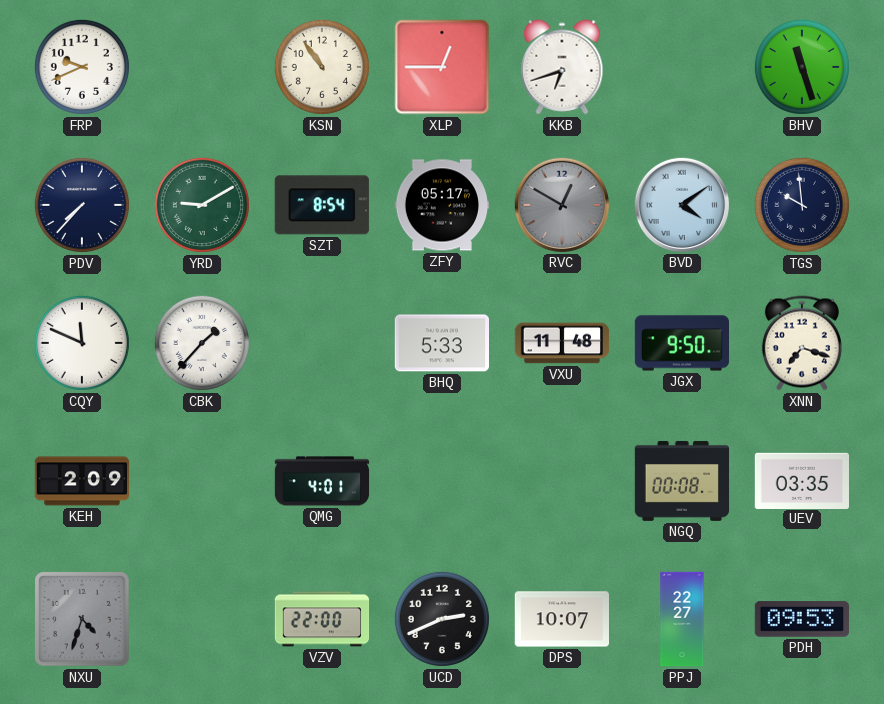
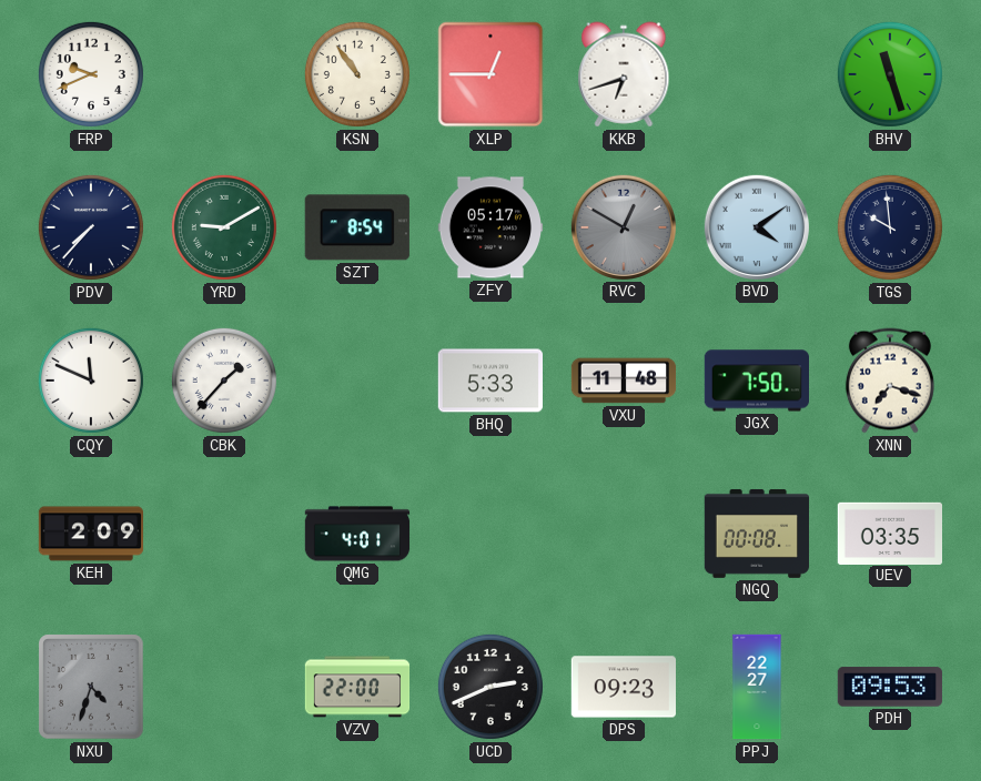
JGX: 9:50 -> 7:50
DPS: 10:07 -> 09:23
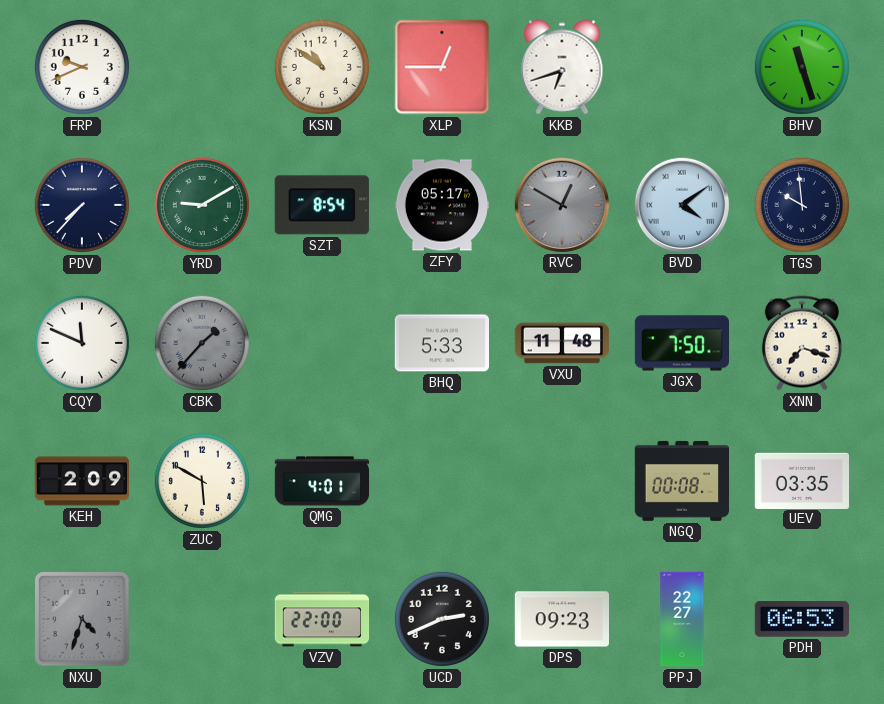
KSN: 10:54 -> 10:51
CBK dial: white -> grey
ZUC: none -> 5:50
PDH: 09:53 -> 06:53
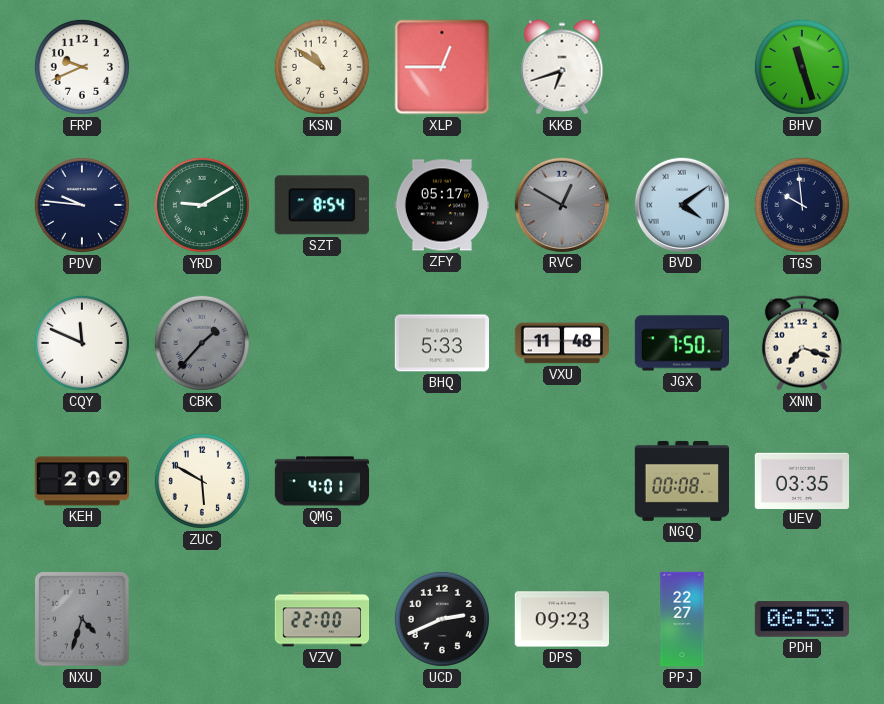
PDV: 7:37 -> 9:46
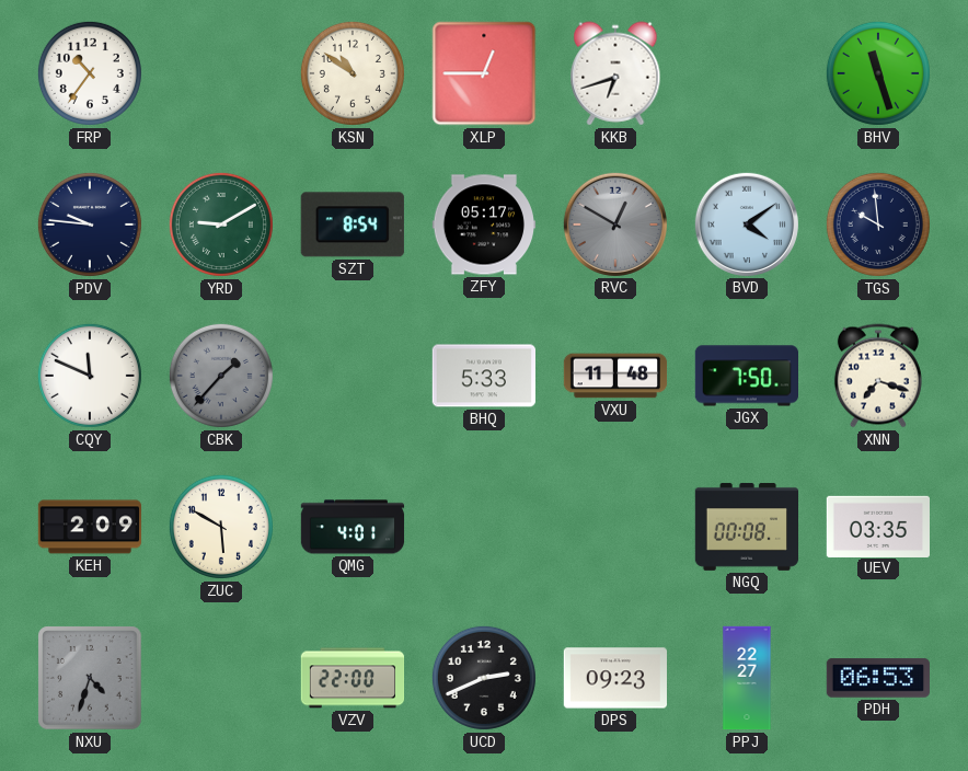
FRP: 9:41 -> 10:36
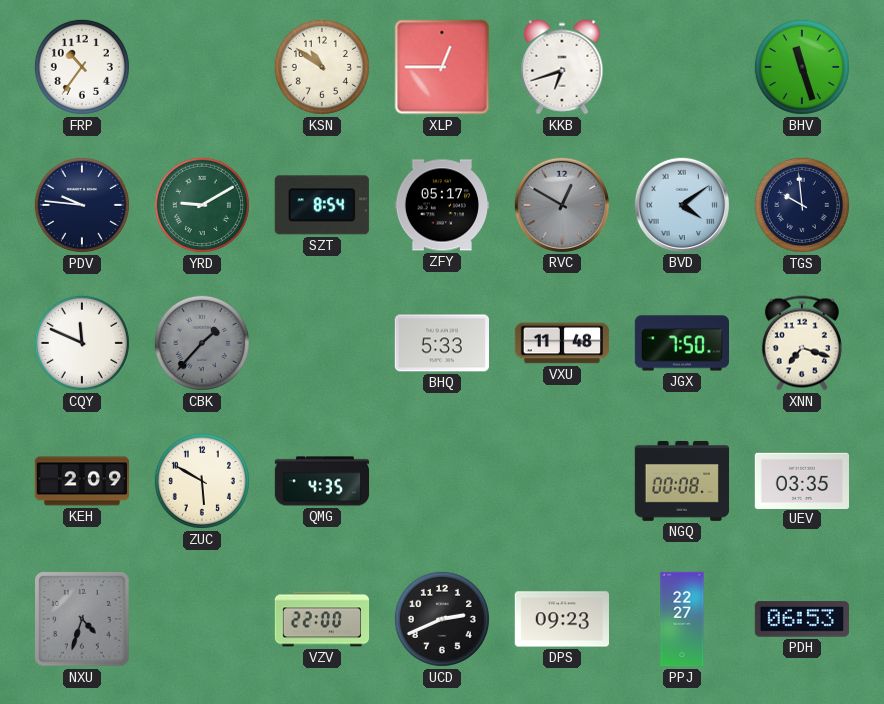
QMG: 4:01 -> 4:35
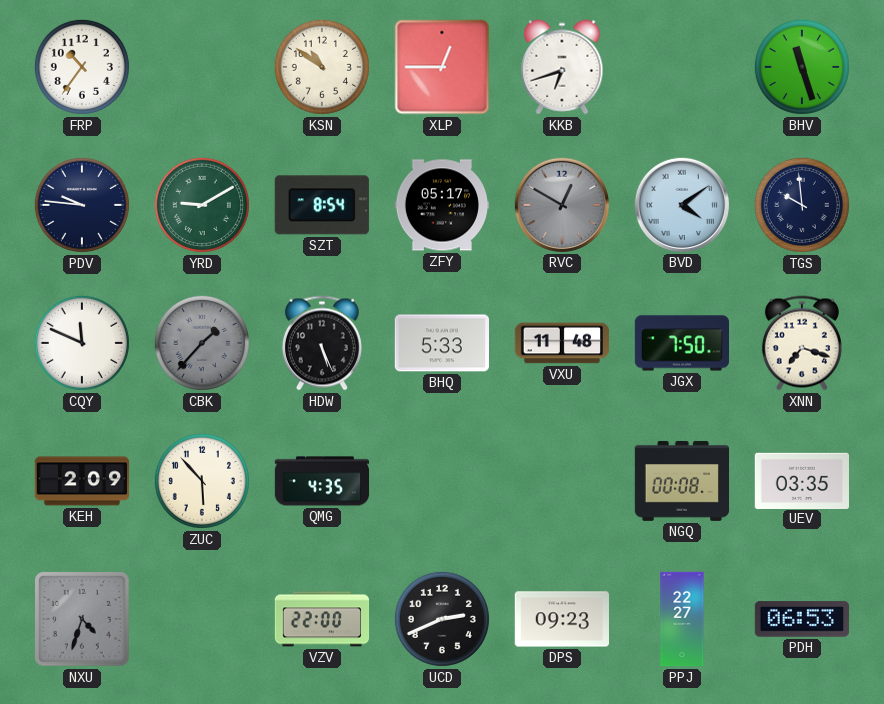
HDW: none -> 5:26
ZUC: 5:50 -> 5:53
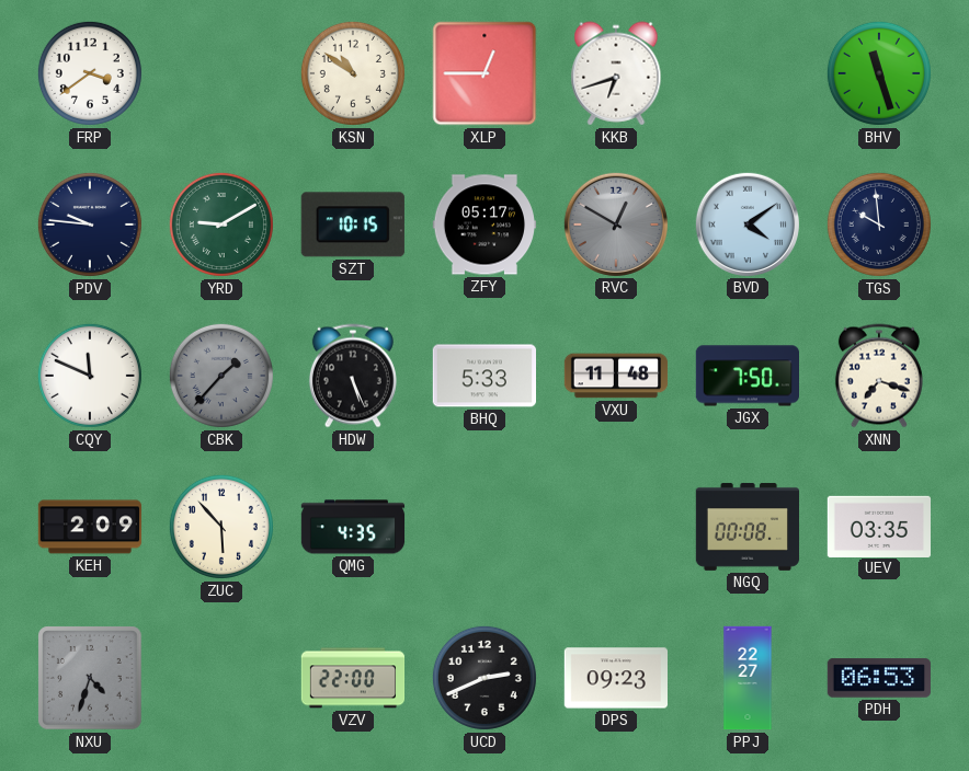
FRP: 10:36 -> 3:39
SZT: 8:54 -> 10:15
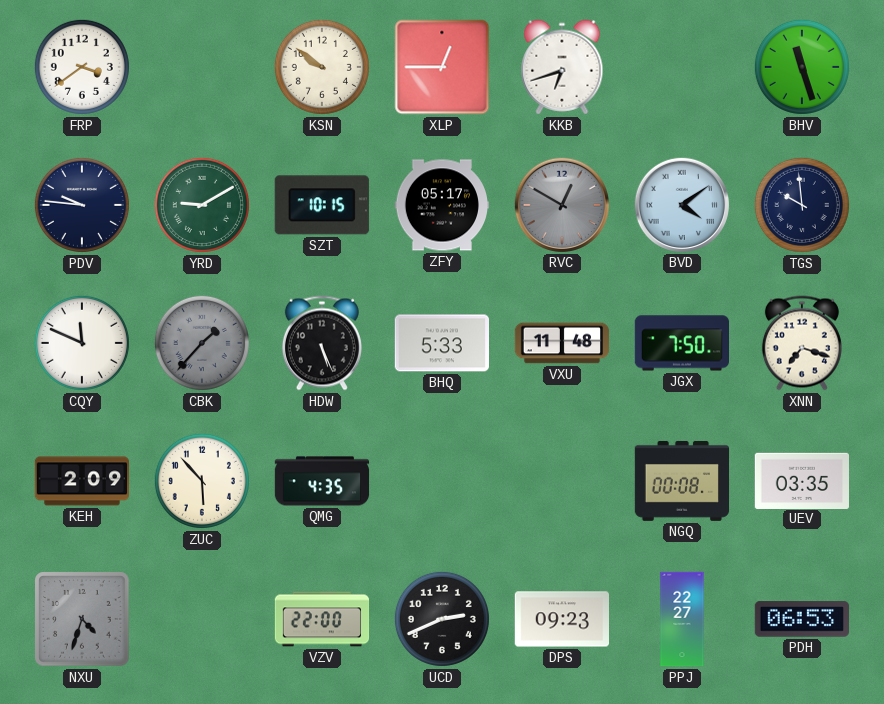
KSN: 10:51 -> 9:51
